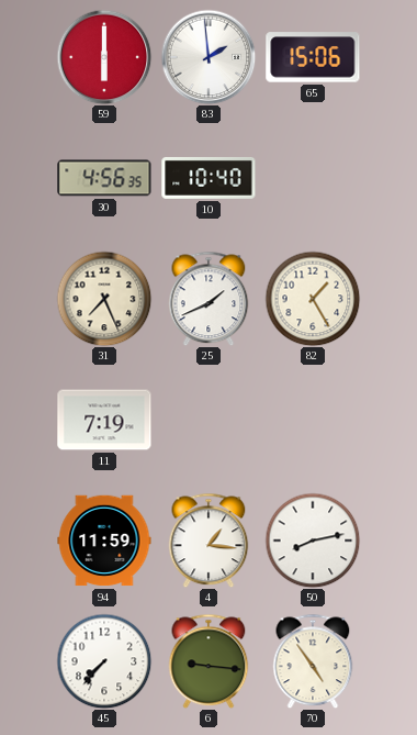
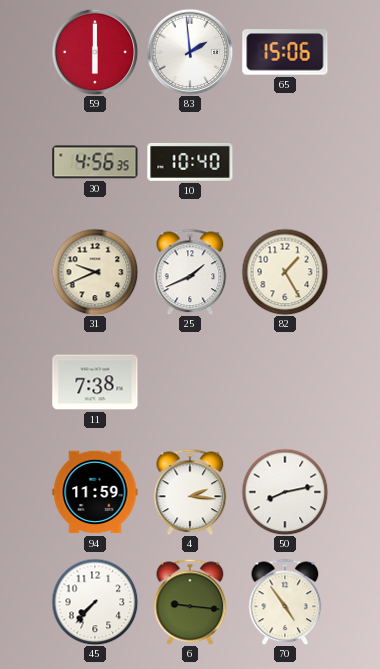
31: 7:26 -> 9:41
11: 7:19 -> 7:38
4: 1:16 -> 2:16
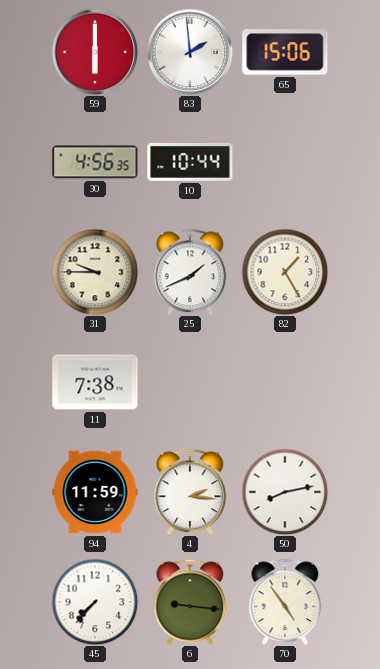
10: 10:40 -> 10:44
31: 9:41 -> 9:45
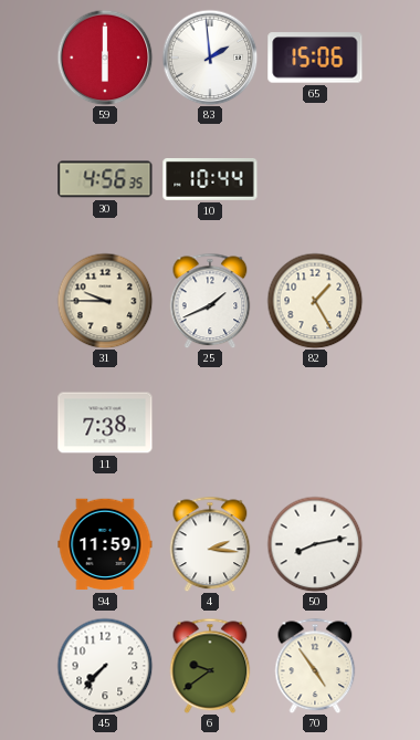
6: 9:16 -> 9:39
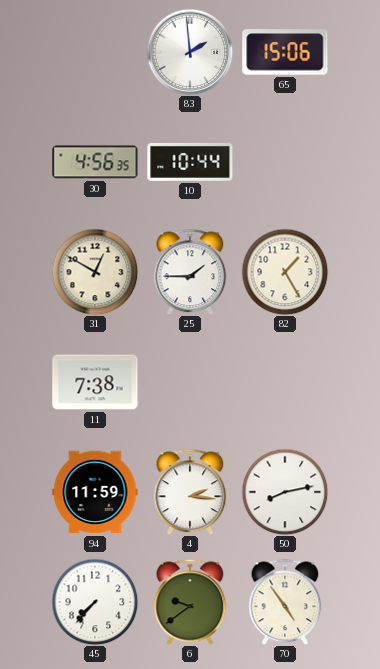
59: 6:00 -> none
31: 9:45 -> 12:50
25: 1:41 -> 1:45
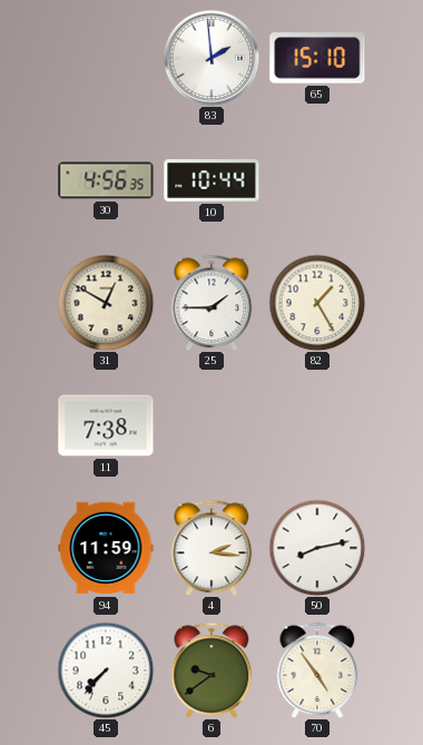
65: 15:06 -> 15:10
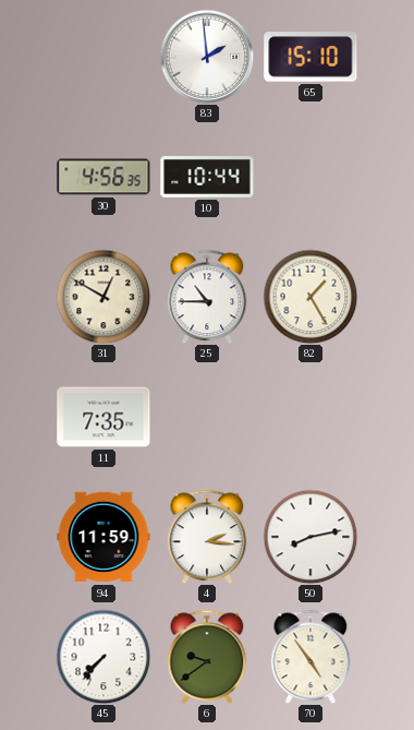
25: 1:45 -> 10:45
11: 7:38 -> 7:35
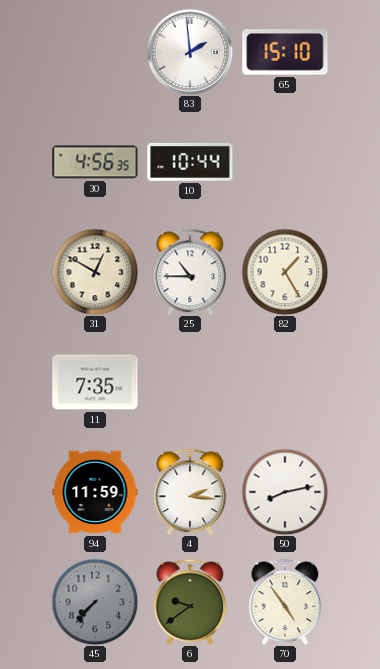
45 dial: white -> grey
